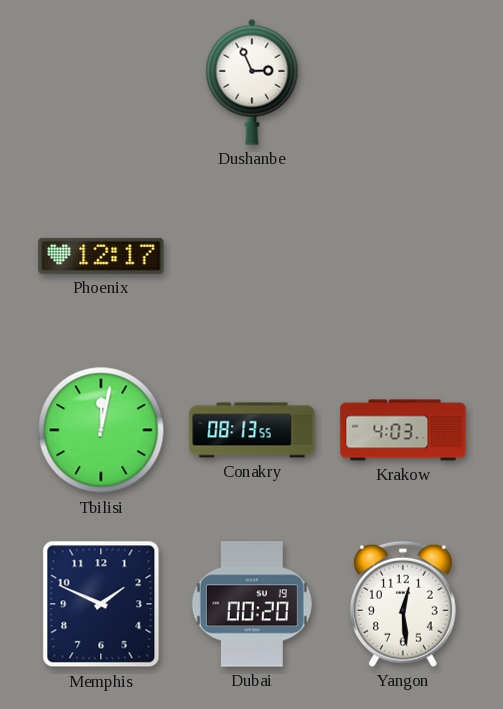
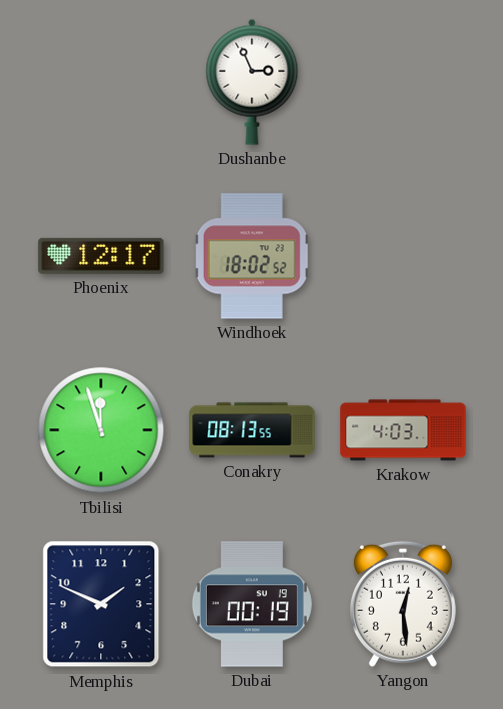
Windhoek: none -> 18:02
Tbilisi: 12:02 -> 11:57
Dubai: 00:20 -> 00:19
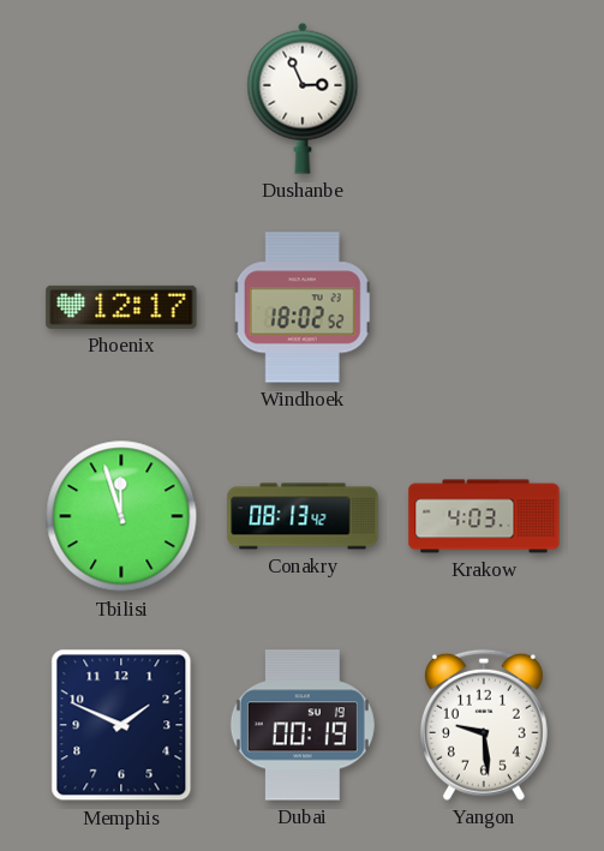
Conakry: 08:13:55 -> 08:13:42
Yangon: 12:29 -> 9:29
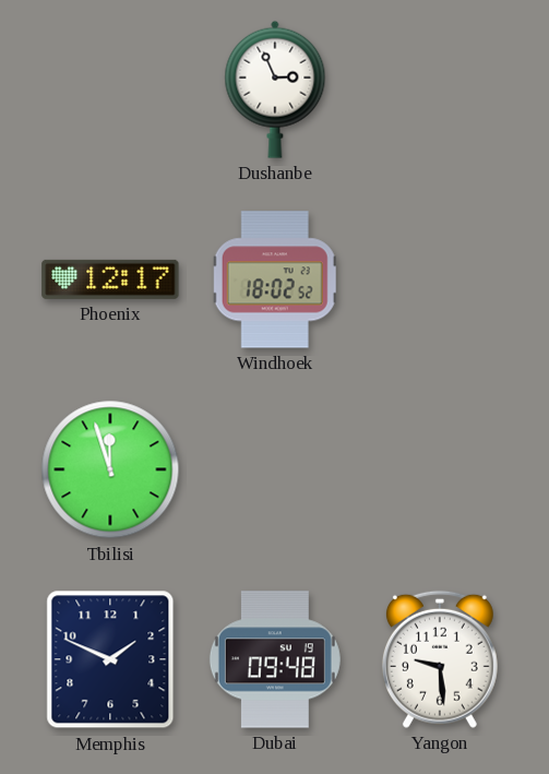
Conakry: 08:13 -> none
Krakow: 4:03 -> none
Dubai: 00:19 -> 09:48
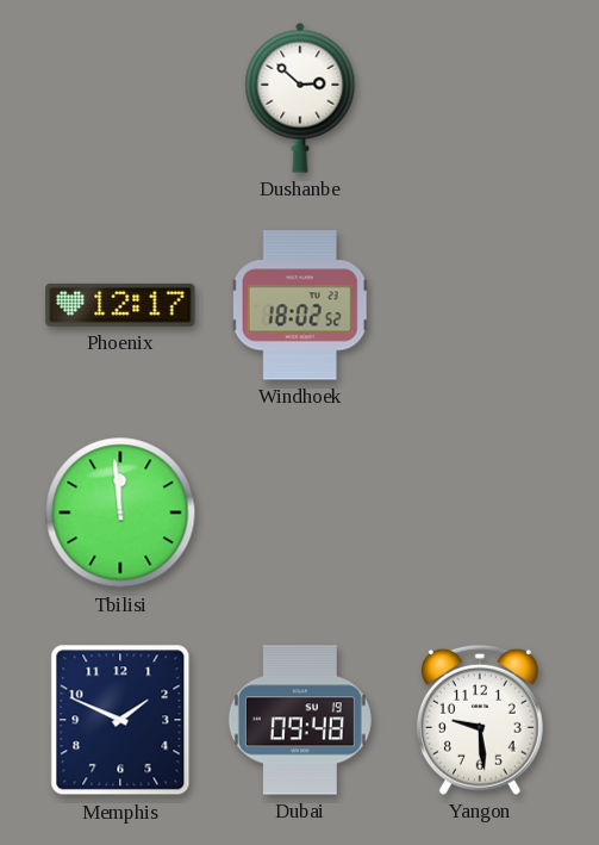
Dushanbe: 2:56 -> 2:52
Tbilisi: 11:57 -> 11:59
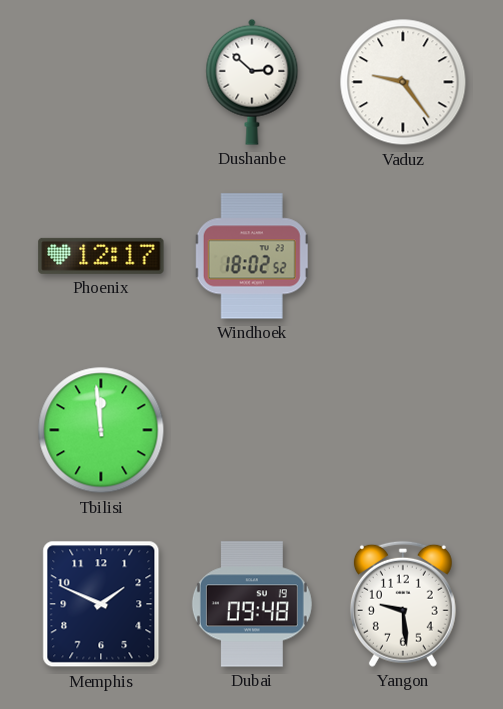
Vaduz: none -> 9:24
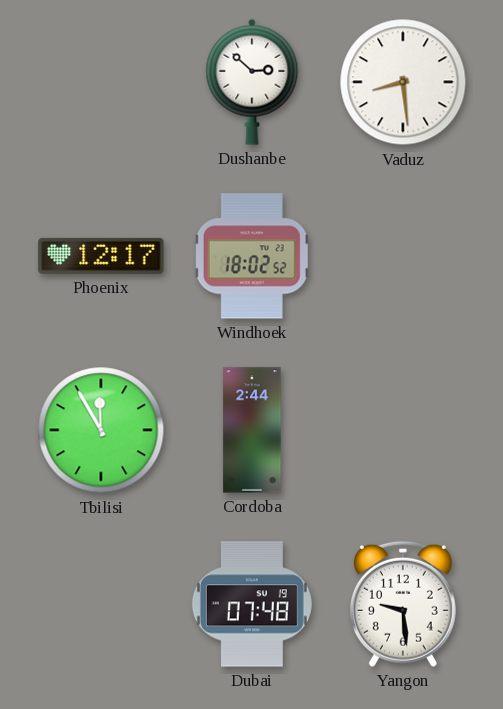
Vaduz: 9:24 -> 8:29
Tbilisi: 11:59 -> 11:55
Cordoba: none -> 2:44
Memphis: 1:49 -> none
Dubai: 09:48 -> 07:48
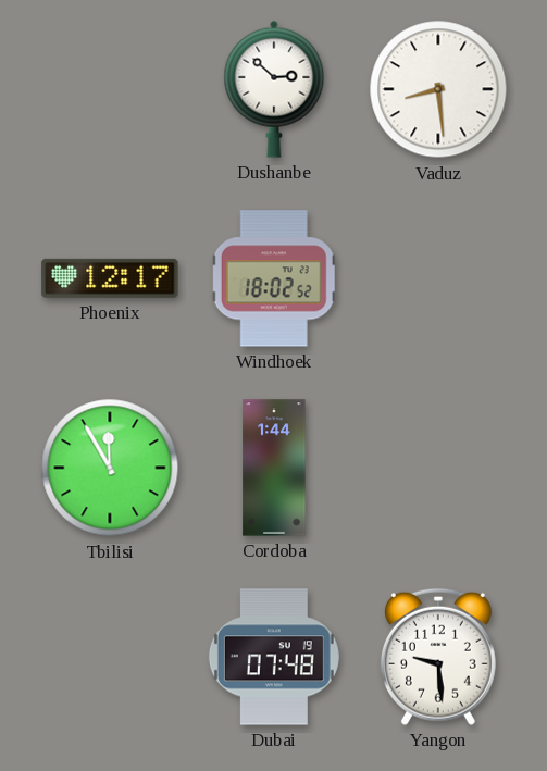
Cordoba: 2:44 -> 1:44
